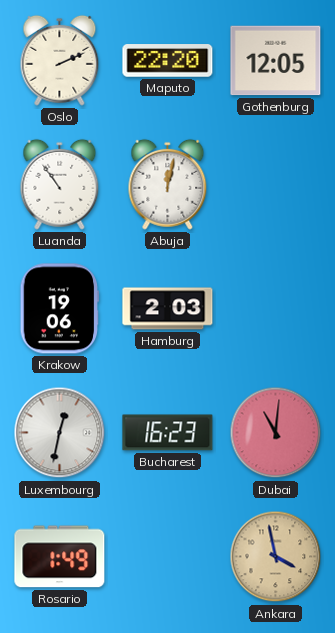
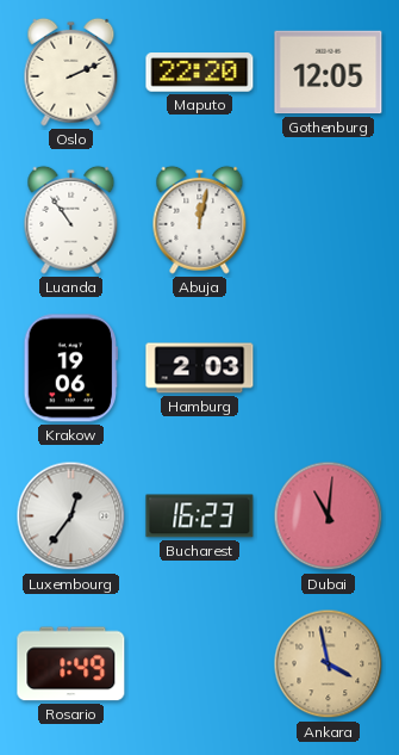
Luxembourg: 12:32 -> 12:36
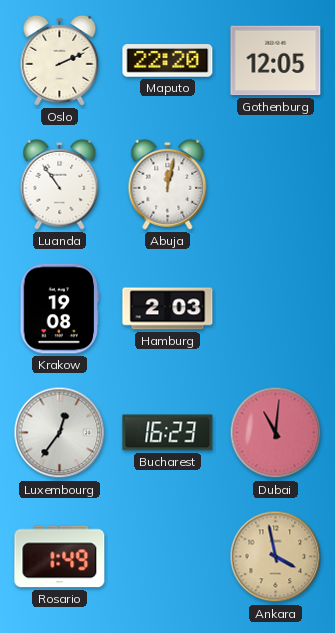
Krakow: 19:06 -> 19:08
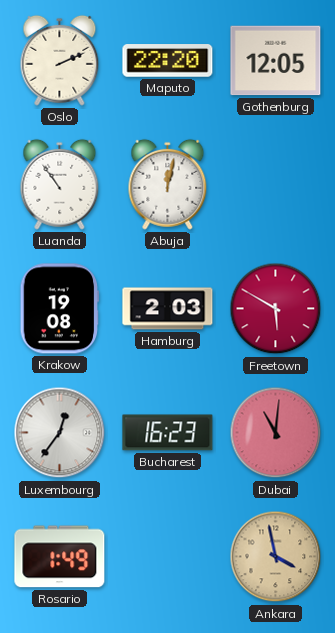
Freetown: none -> 5:50
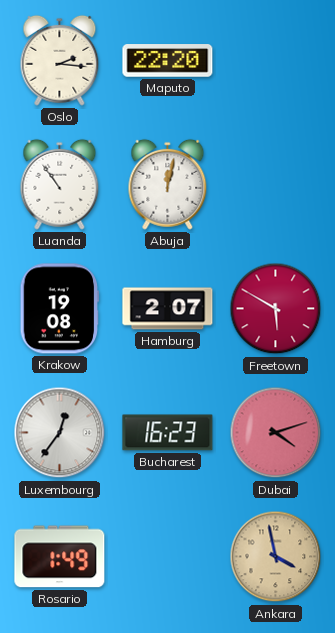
Oslo: 2:11 -> 2:16
Gothenburg: 12:05 -> none
Hamburg: 2:03 -> 2:07
Dubai: 11:01 -> 4:12
